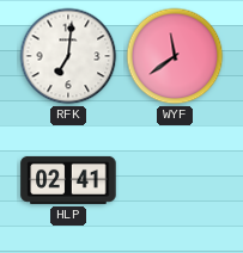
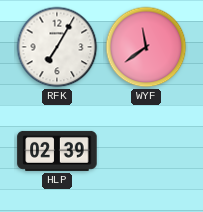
RFK: 7:01 -> 7:05
HLP: 02:41 -> 02:39
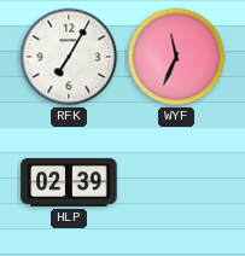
WYF: 11:39 -> 11:34
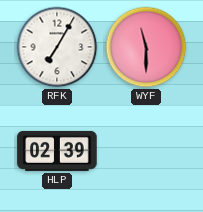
WYF: 11:34 -> 11:30
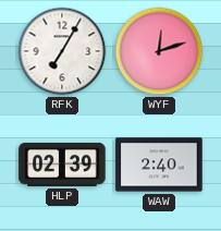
WYF: 11:30 -> 12:12
WAW: none -> 2:40
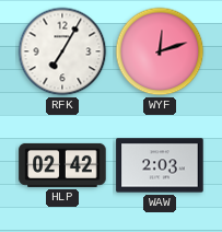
HLP: 02:39 -> 02:42
WAW: 2:40 -> 2:03
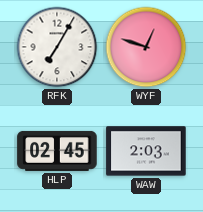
WYF: 12:12 -> 12:48
HLP: 02:42 -> 02:45
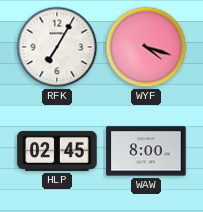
WYF: 12:48 -> 4:18
WAW: 2:03 -> 8:00
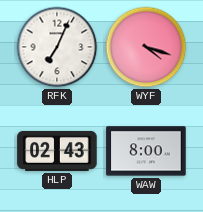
RFK: 7:05 -> 7:04
HLP: 02:45 -> 02:43
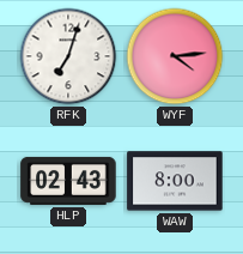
RFK: 7:04 -> 7:03
WYF: 4:18 -> 4:14
